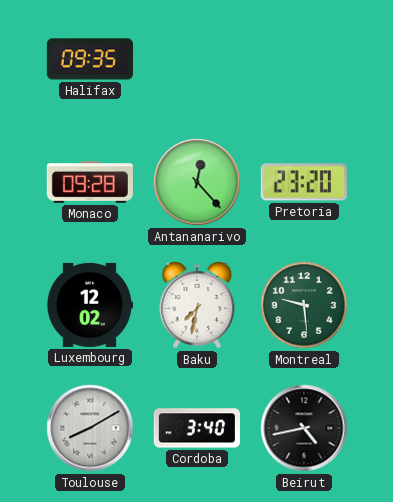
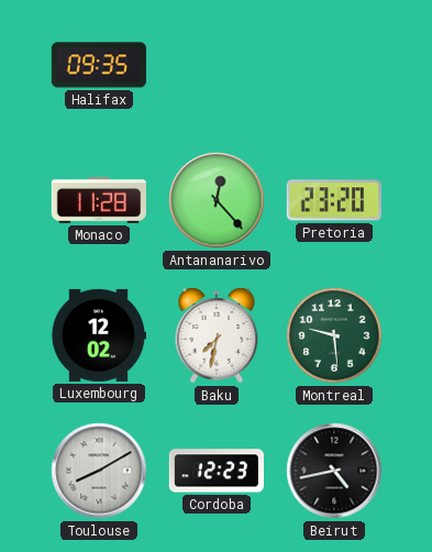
Monaco: 09:28 -> 11:28
Cordoba: 3:40 -> 12:23
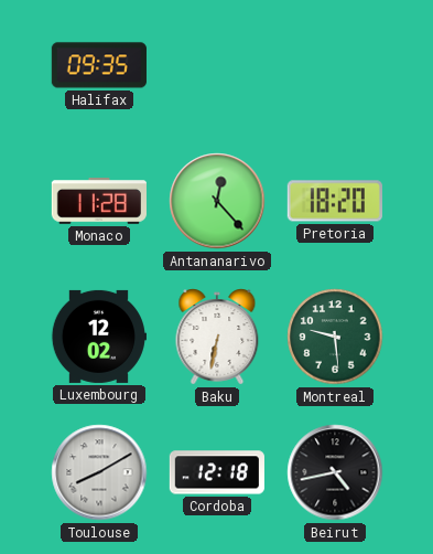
Pretoria: 23:20 -> 18:20
Baku: 7:32 -> 6:32
Cordoba: 12:23 -> 12:18
